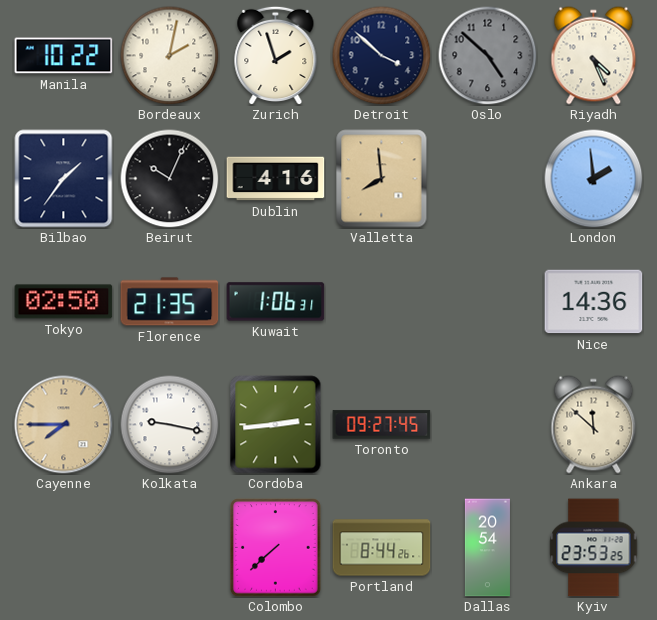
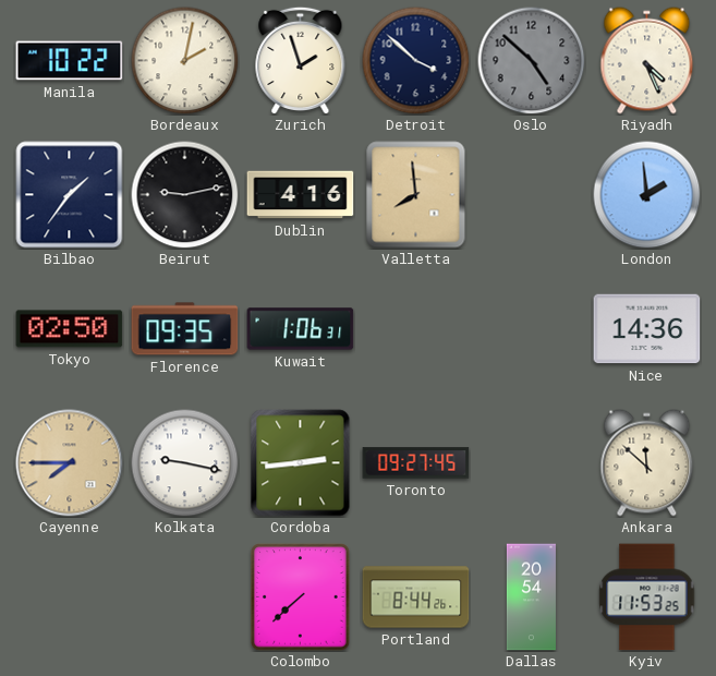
Beirut: 10:04 -> 9:13
Florence: 21:35 -> 09:35
Kyiv: 23:53 -> 11:53
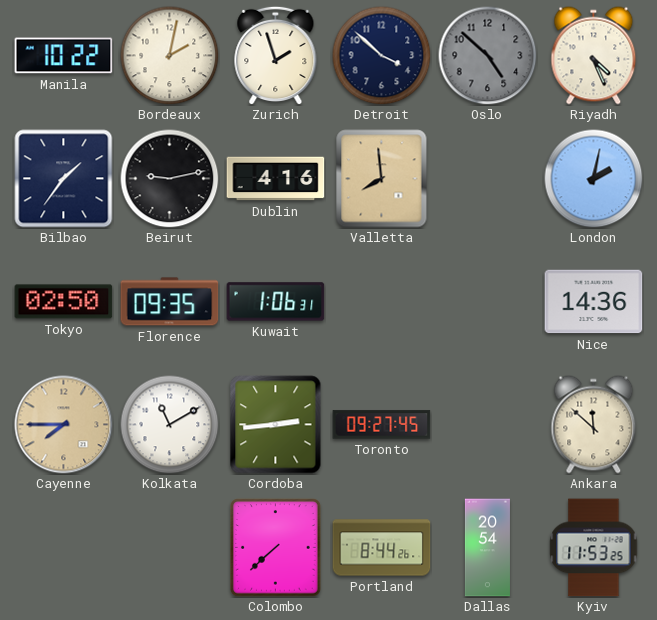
London: 1:59 -> 2:02
Kolkata: 9:17 -> 11:10
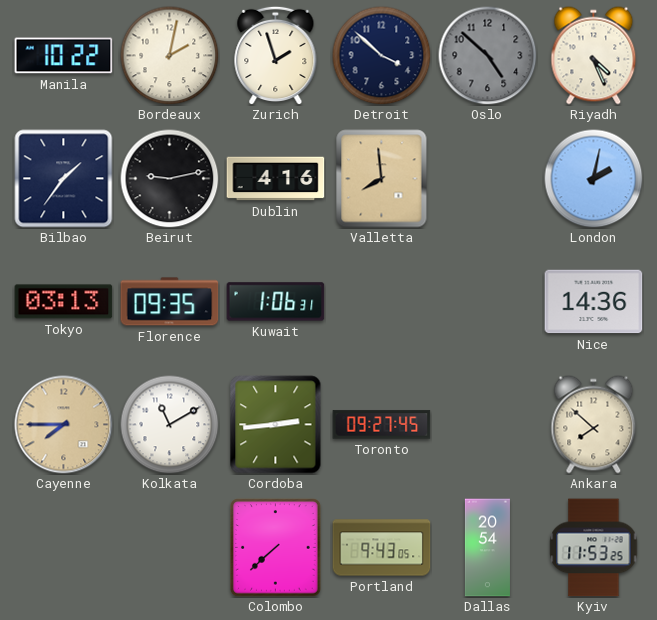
Tokyo: 02:50 -> 03:13
Ankara: 11:52 -> 7:52
Portland: 8:44 -> 9:43
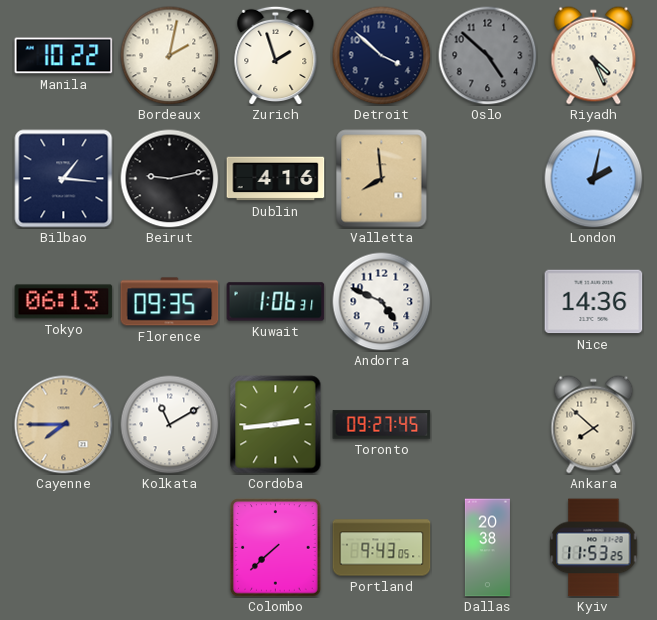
Bilbao: 1:36 -> 1:16
Tokyo: 03:13 -> 06:13
Andorra: none -> 4:49
Dallas: 20:54 -> 20:38
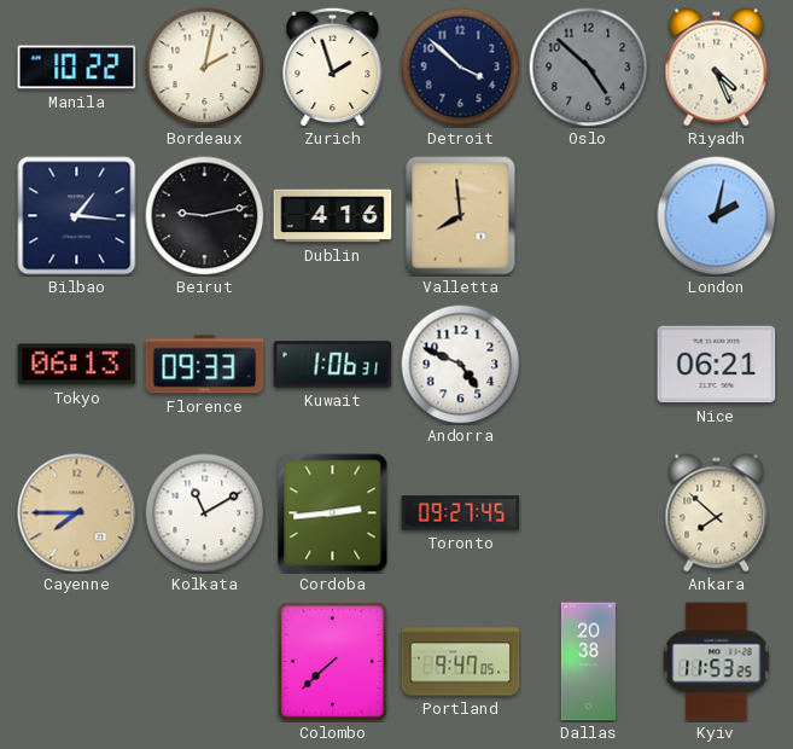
Florence: 09:35 -> 09:33
Nice: 14:36 -> 06:21
Portland: 9:43 -> 9:47
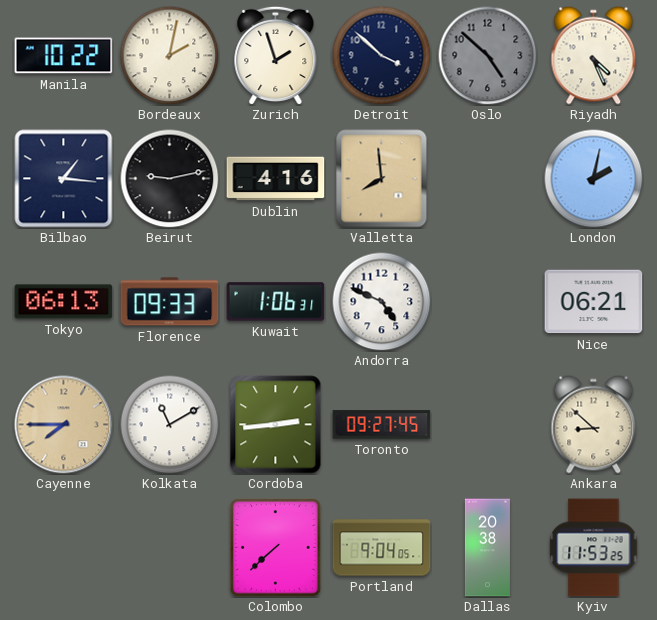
Ankara: 7:52 -> 8:52
Portland: 9:47 -> 9:04
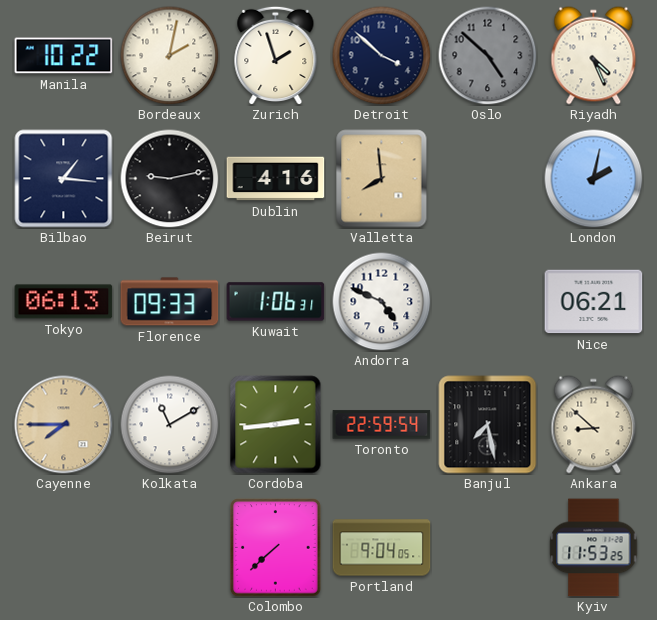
Toronto: 09:27 -> 22:59
Banjul: none -> 7:28
Dallas: 20:38 -> none
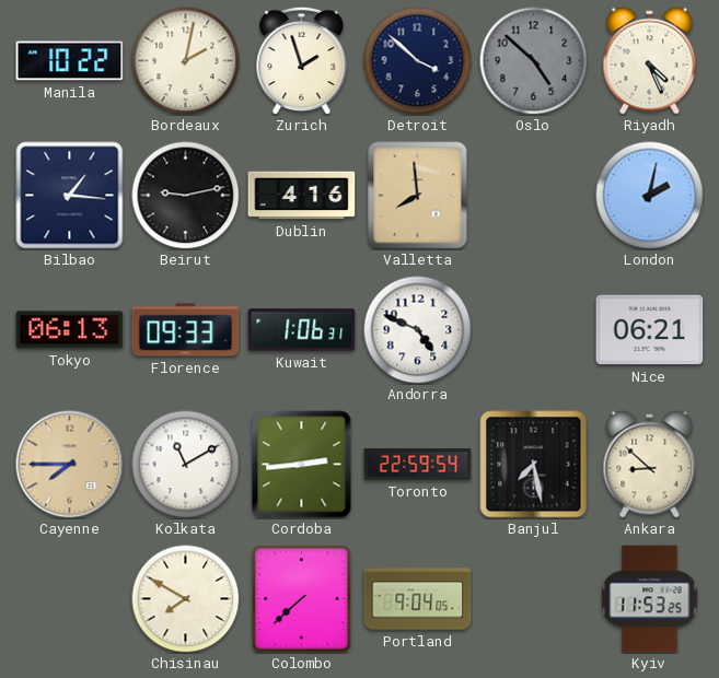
Chisinau: none -> 7:50
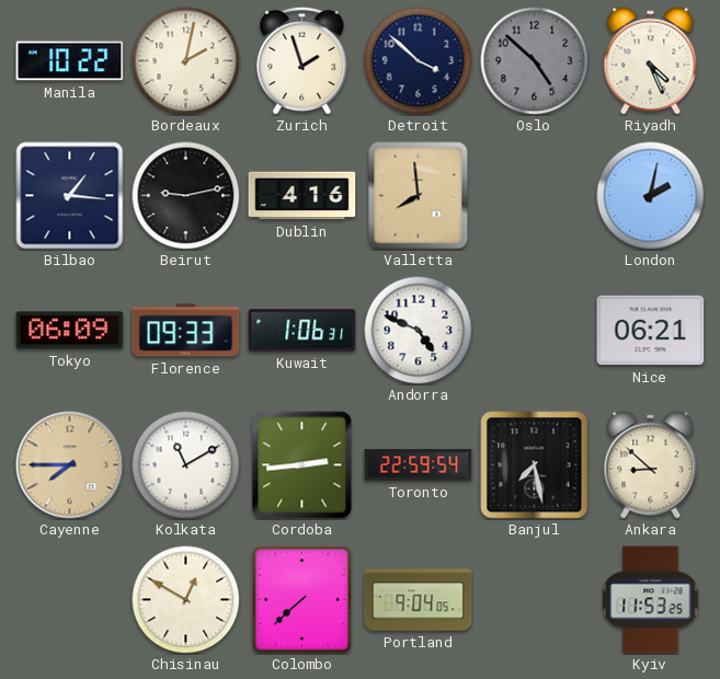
Tokyo: 06:13 -> 06:09
Chisinau: 7:50 -> 12:50
